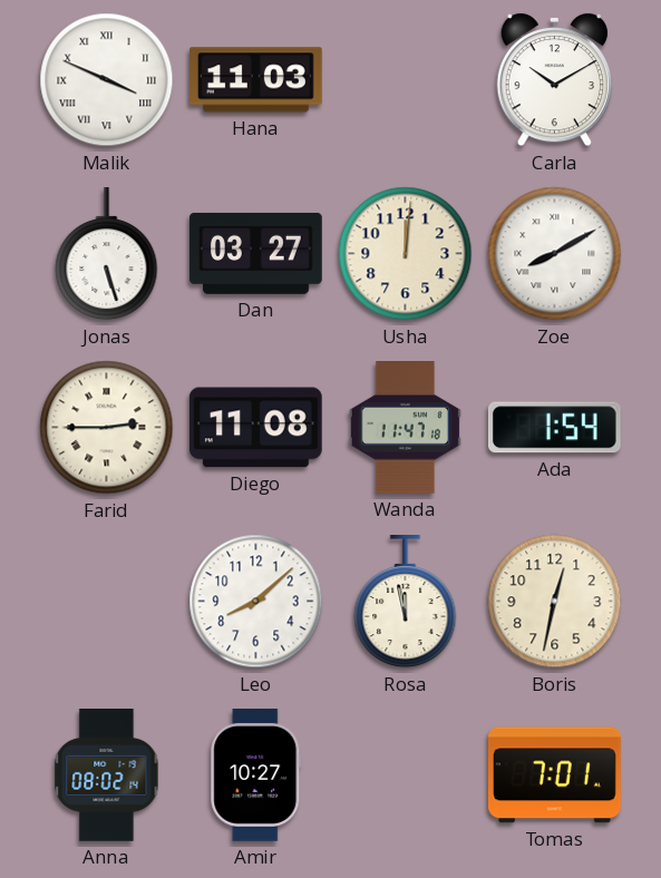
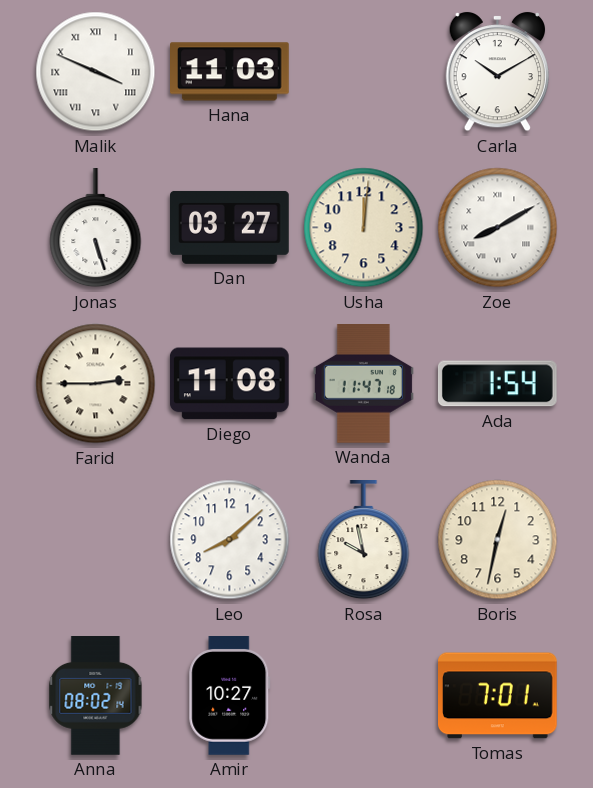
Rosa: 11:58 -> 9:58
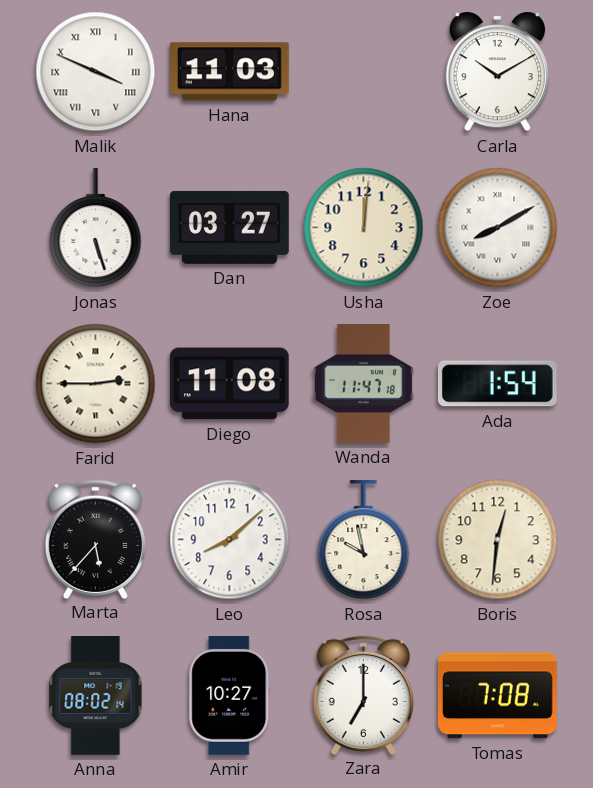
Marta: none -> 5:37
Boris: 12:32 -> 12:31
Zara: none -> 7:00
Tomas: 7:01 -> 7:08
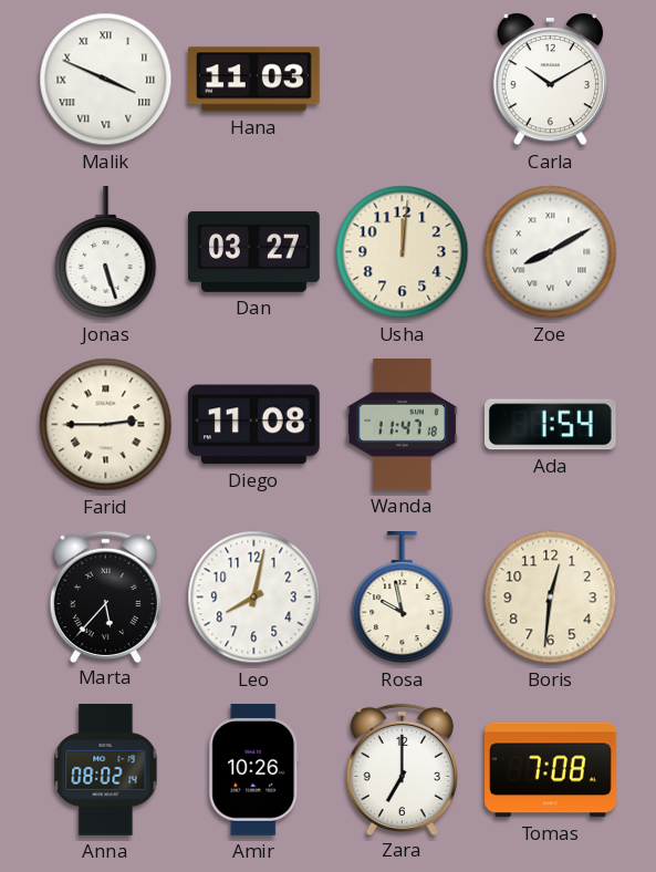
Leo: 8:08 -> 8:02
Amir: 10:27 -> 10:26
